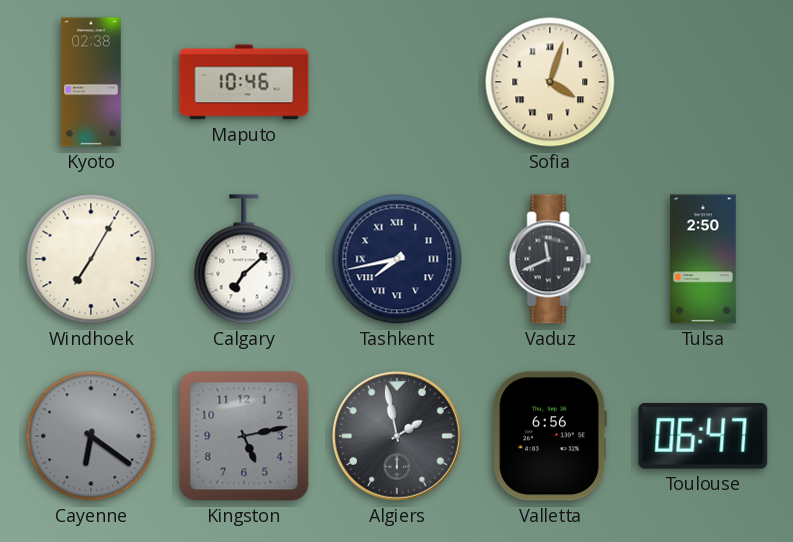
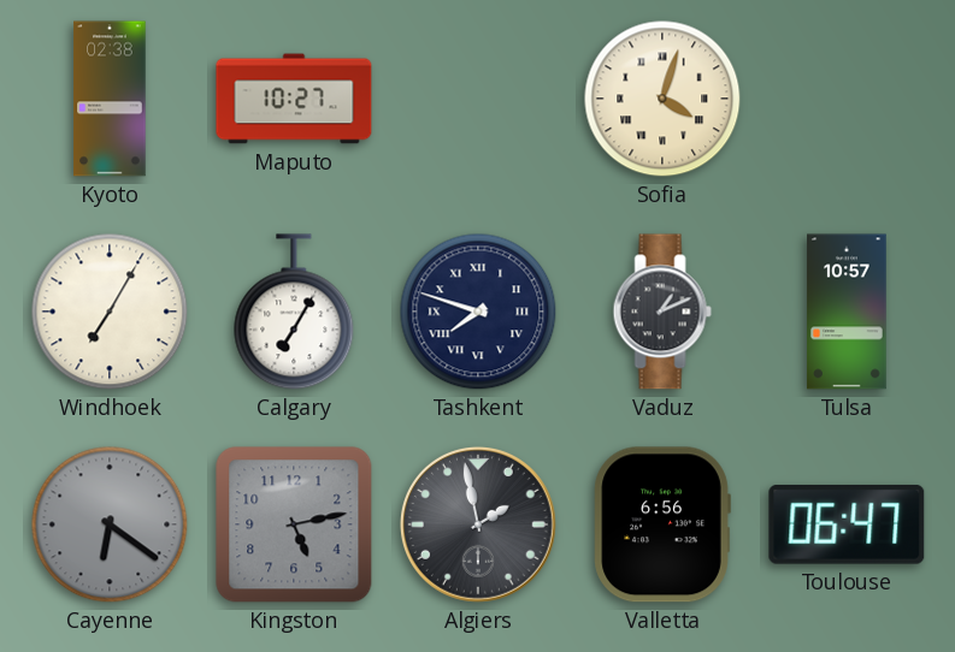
Maputo: 10:46 -> 10:27
Calgary: 7:08 -> 7:05
Tashkent: 7:43 -> 7:48
Vaduz: 11:41 -> 1:11
Tulsa: 2:50 -> 10:57
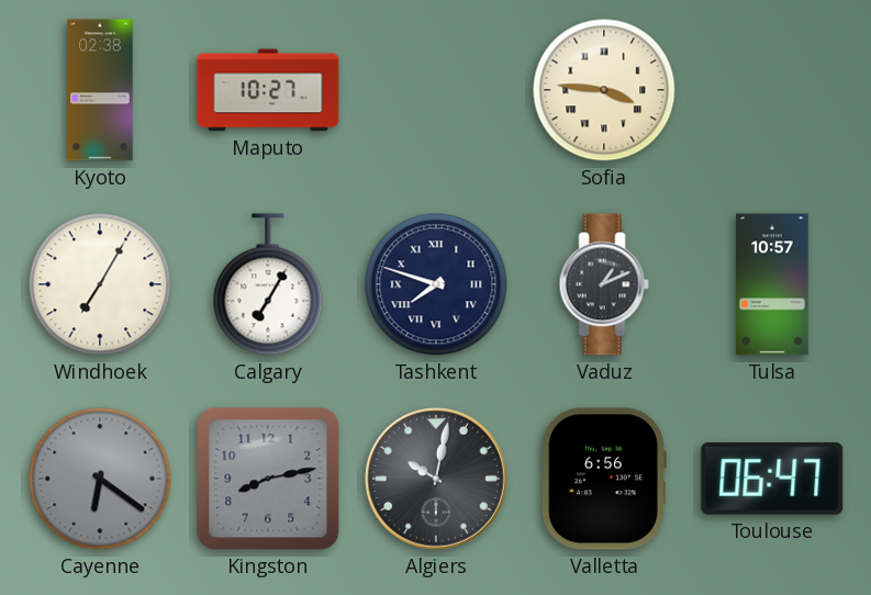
Sofia: 4:03 -> 3:46
Kingston: 5:13 -> 8:13
Algiers: 1:58 -> 10:02
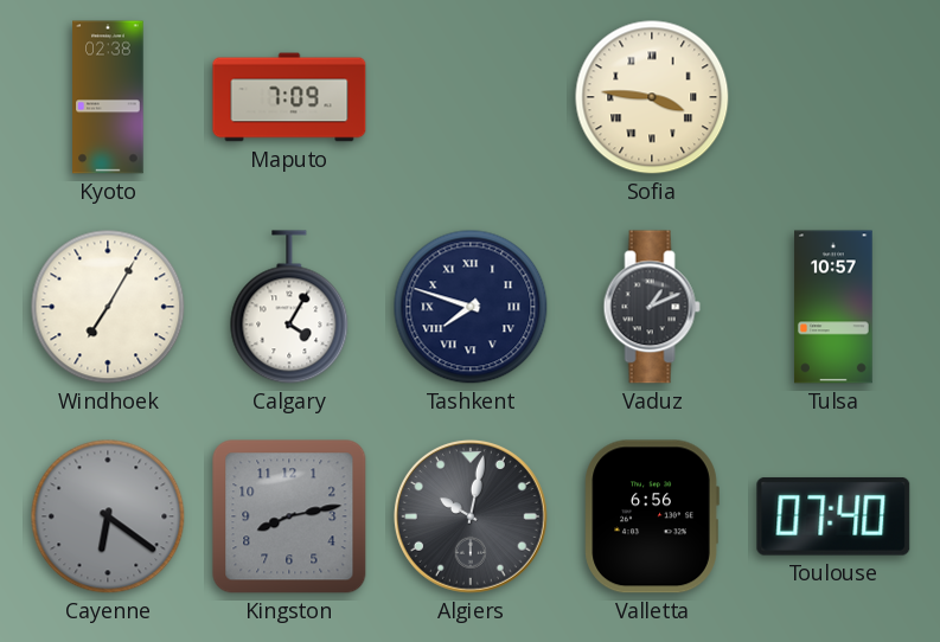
Maputo: 10:27 -> 7:09
Calgary: 7:05 -> 4:05
Toulouse: 06:47 -> 07:40
